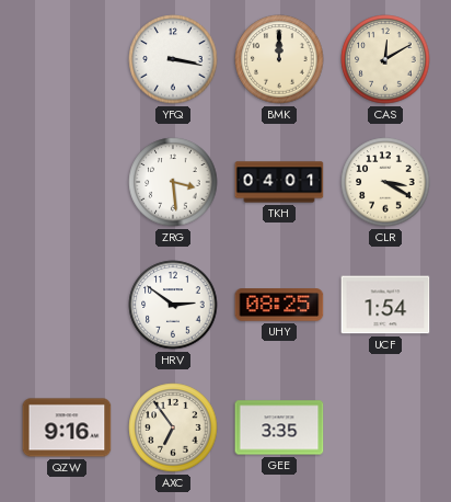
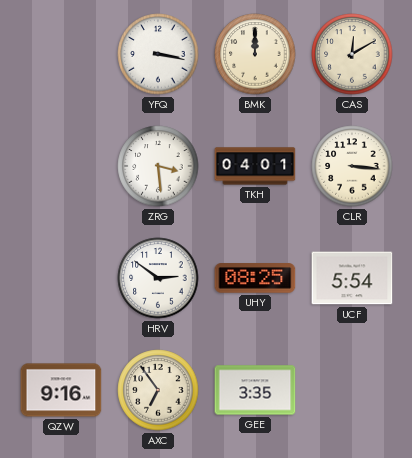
CLR: 3:20 -> 3:16
UCF: 1:54 -> 5:54
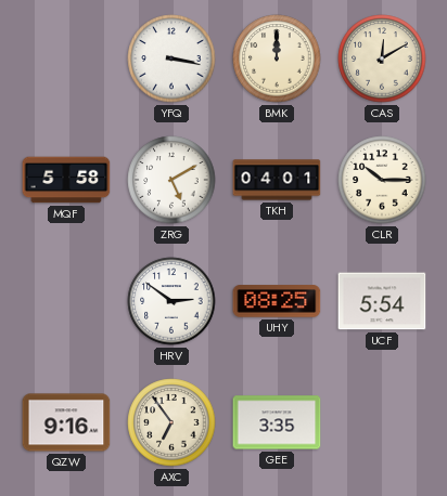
MQF: none -> 5:58
ZRG: 3:29 -> 5:10
CLR: 3:16 -> 10:15
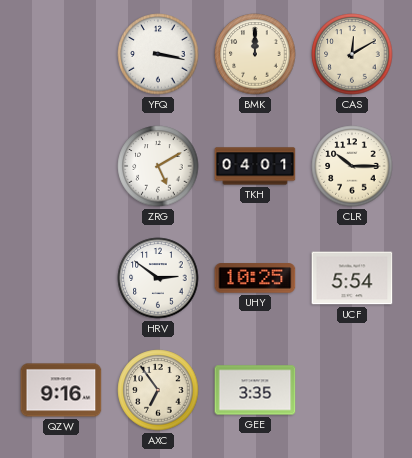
MQF: 5:58 -> none
UHY: 08:25 -> 10:25
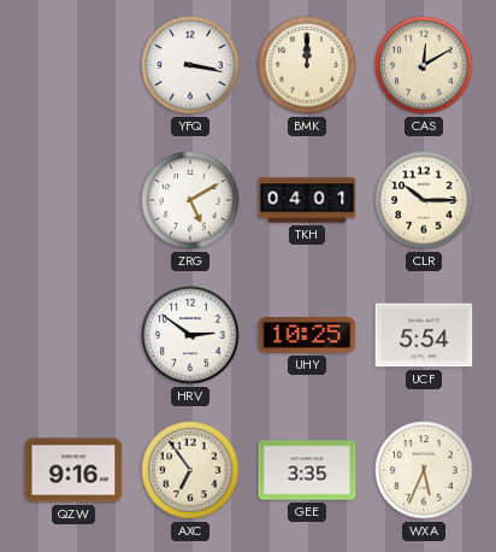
WXA: none -> 5:34
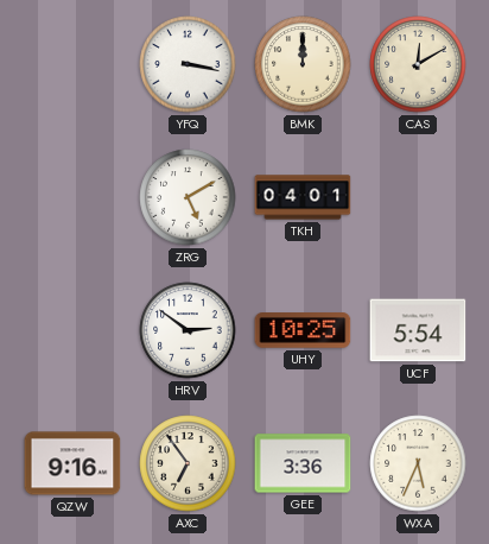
CLR: 10:15 -> none
GEE: 3:35 -> 3:36
